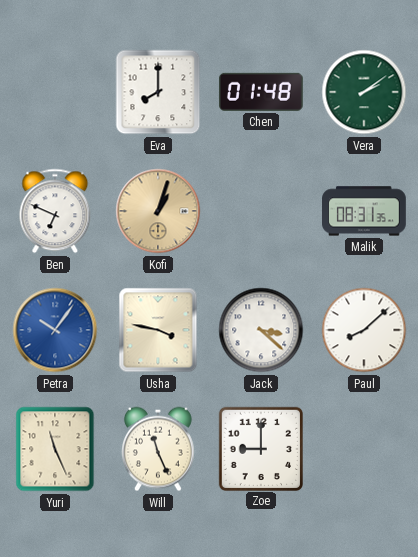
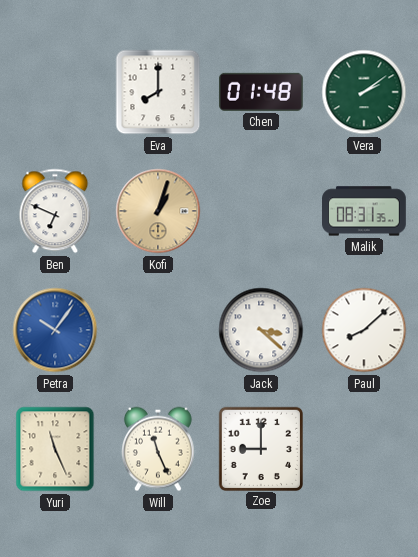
Usha: 3:47 -> none
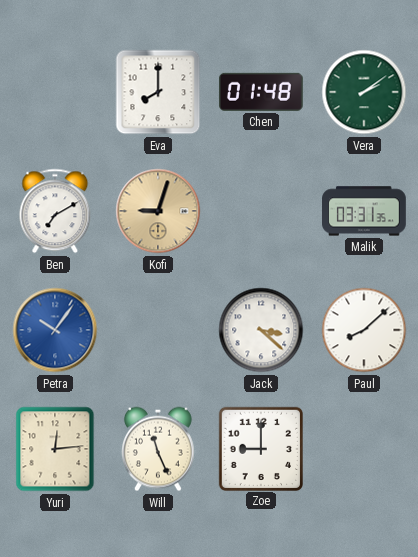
Ben: 6:49 -> 7:10
Kofi: 1:03 -> 9:03
Malik: 08:31 -> 03:31
Yuri: 11:26 -> 12:14
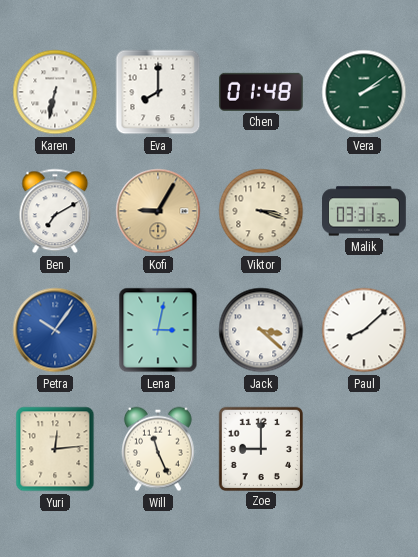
Karen: none -> 6:32
Kofi: 9:03 -> 9:05
Viktor: none -> 3:18
Lena: none -> 3:02
